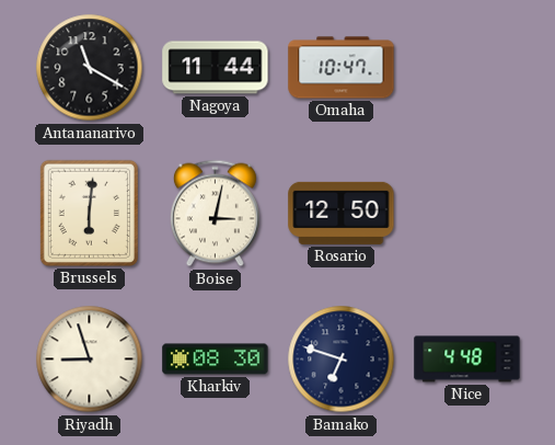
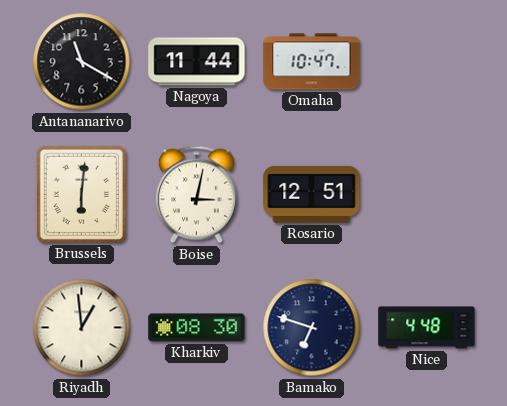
Rosario: 12:50 -> 12:51
Riyadh: 8:57 -> 12:59
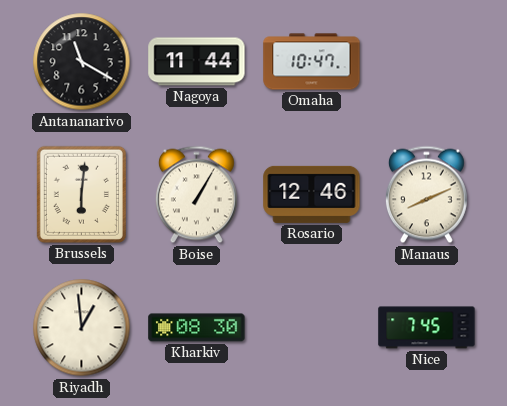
Boise: 3:02 -> 1:05
Rosario: 12:51 -> 12:46
Manaus: none -> 8:11
Bamako: 6:48 -> none
Nice: 4:48 -> 7:45
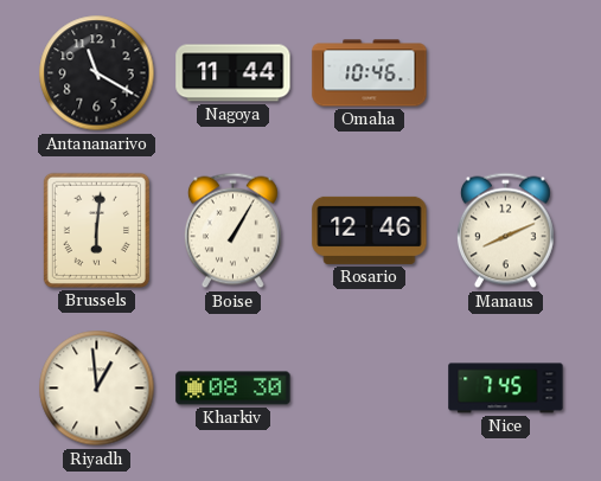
Omaha: 10:47 -> 10:46
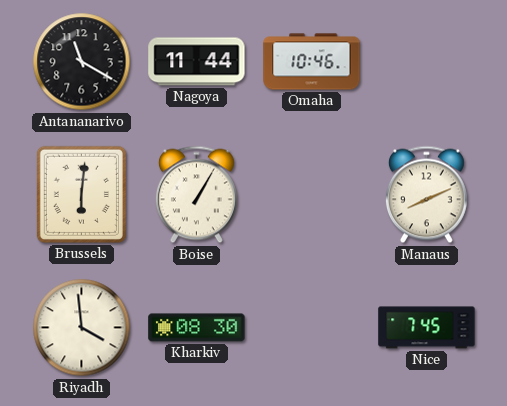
Rosario: 12:46 -> none
Riyadh: 12:59 -> 3:59
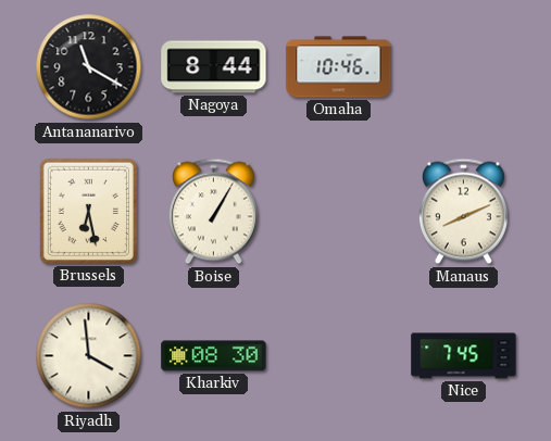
Nagoya: 11:44 -> 8:44
Brussels: 6:01 -> 6:28
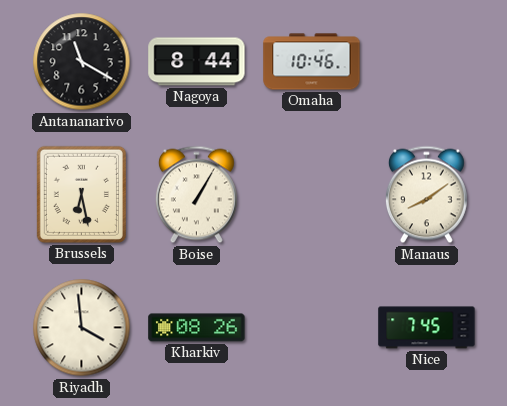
Manaus: 8:11 -> 8:09
Kharkiv: 08:30 -> 08:26
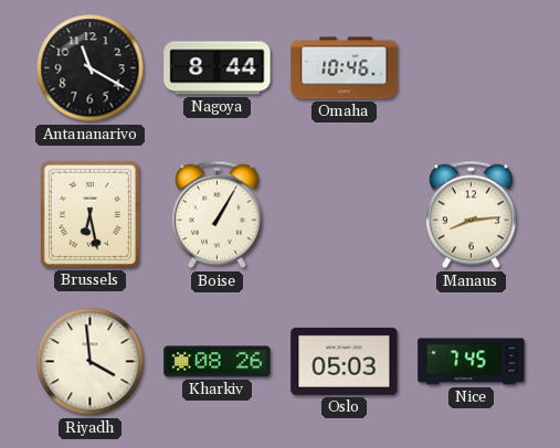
Manaus: 8:09 -> 8:14
Oslo: none -> 05:03
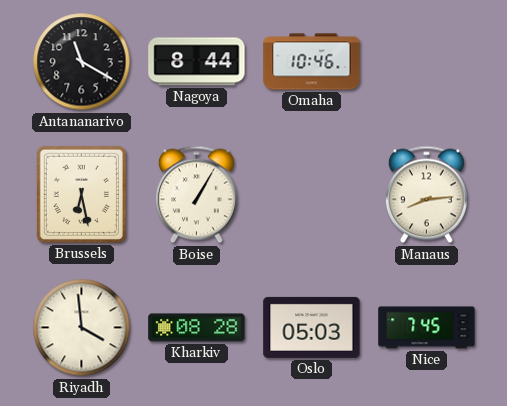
Kharkiv: 08:26 -> 08:28
